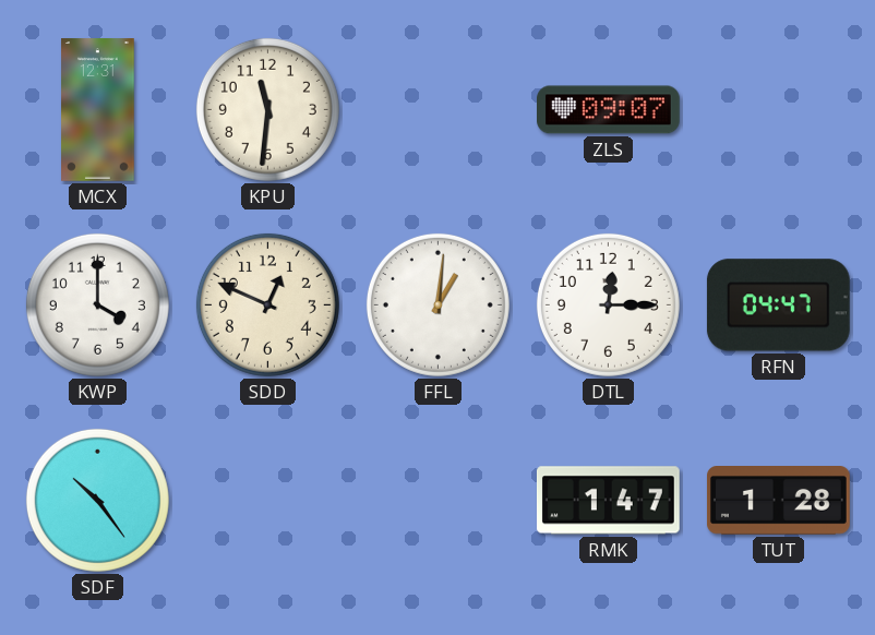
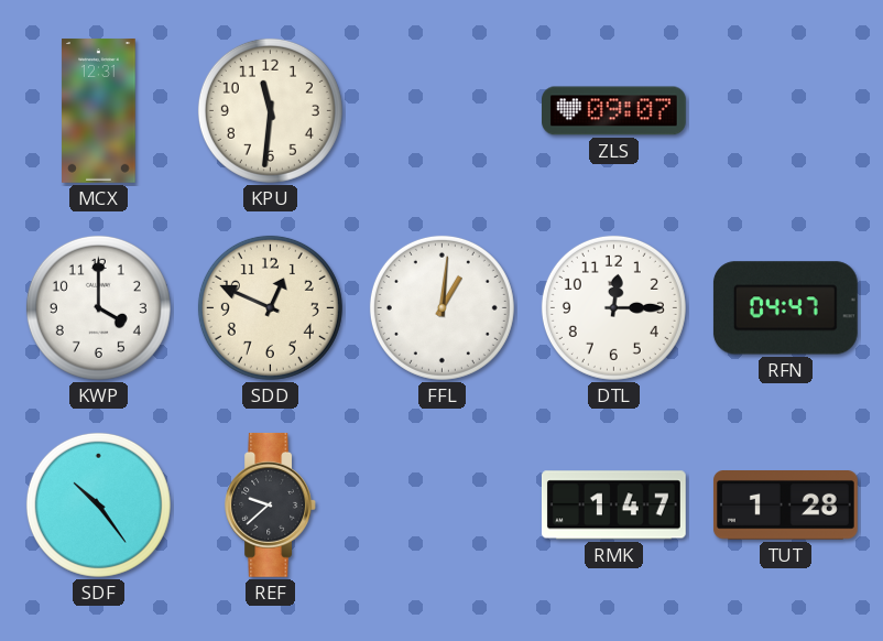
REF: none -> 9:38
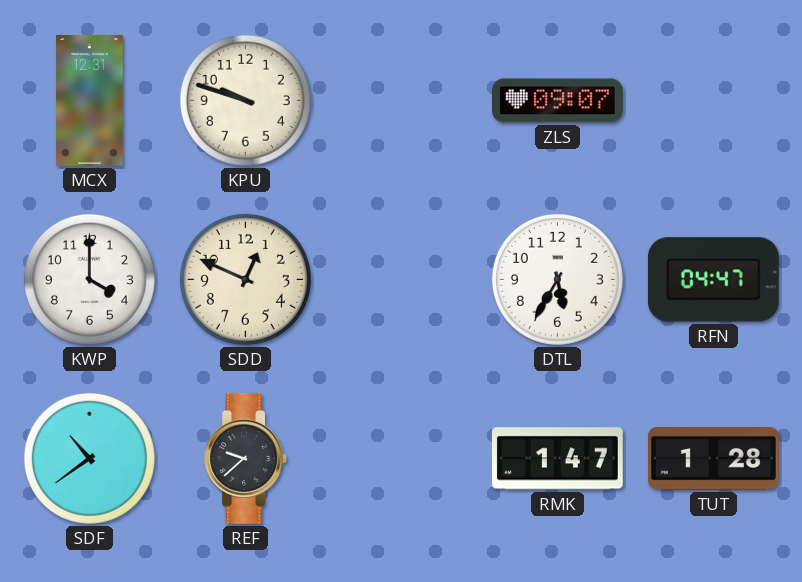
KPU: 11:31 -> 9:48
FFL: 1:01 -> none
DTL: 12:15 -> 5:35
SDF: 10:24 -> 10:39
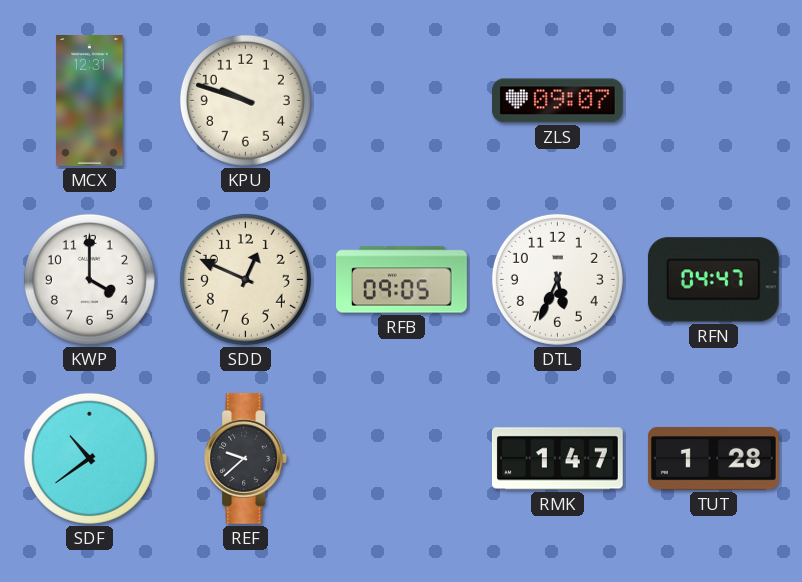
RFB: none -> 09:05
DTL: 5:35 -> 5:34
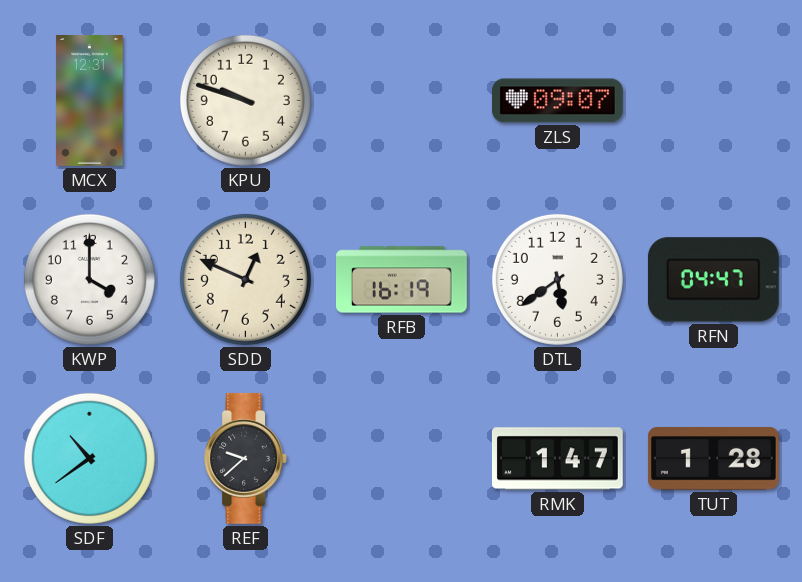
RFB: 09:05 -> 16:19
DTL: 5:34 -> 5:39
